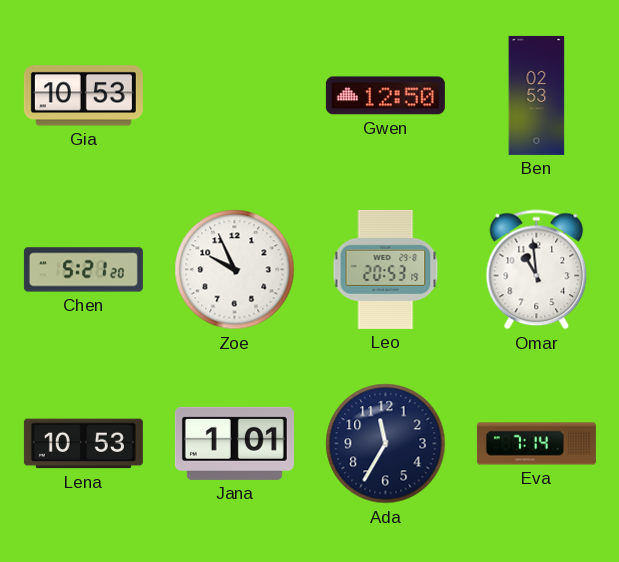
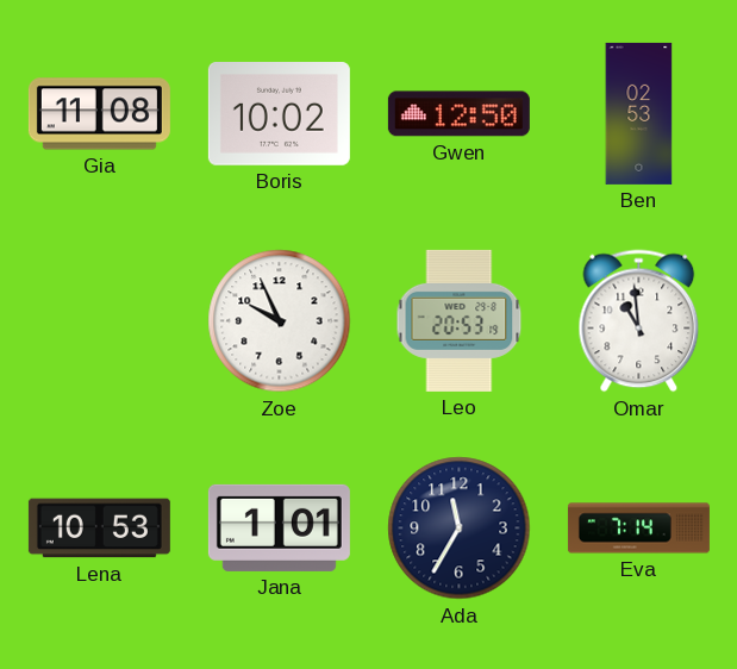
Gia: 10:53 -> 11:08
Boris: none -> 10:02
Chen: 5:21 -> none
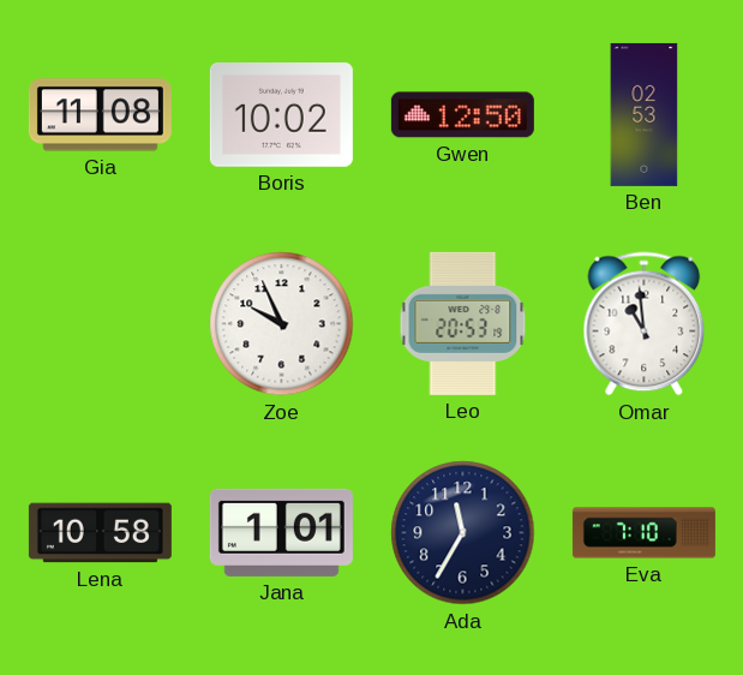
Lena: 10:53 -> 10:58
Eva: 7:14 -> 7:10
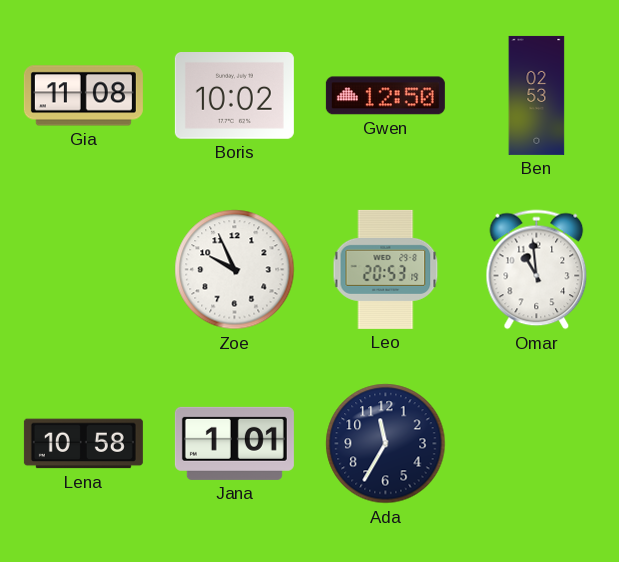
Eva: 7:10 -> none
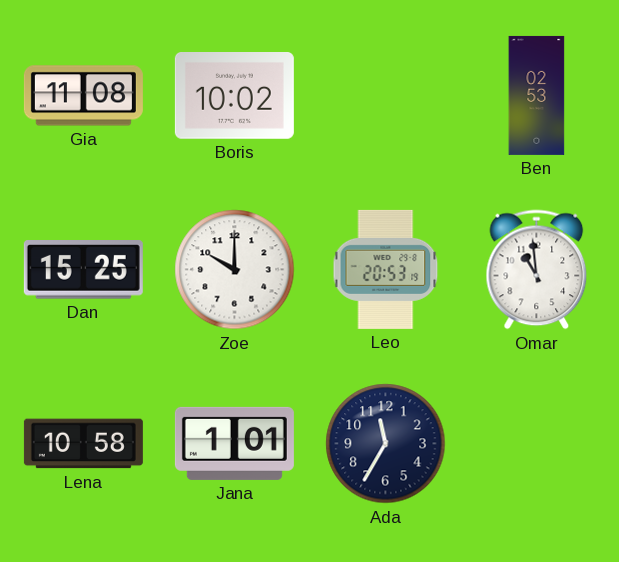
Gwen: 12:50 -> none
Dan: none -> 15:25
Zoe: 9:56 -> 10:00
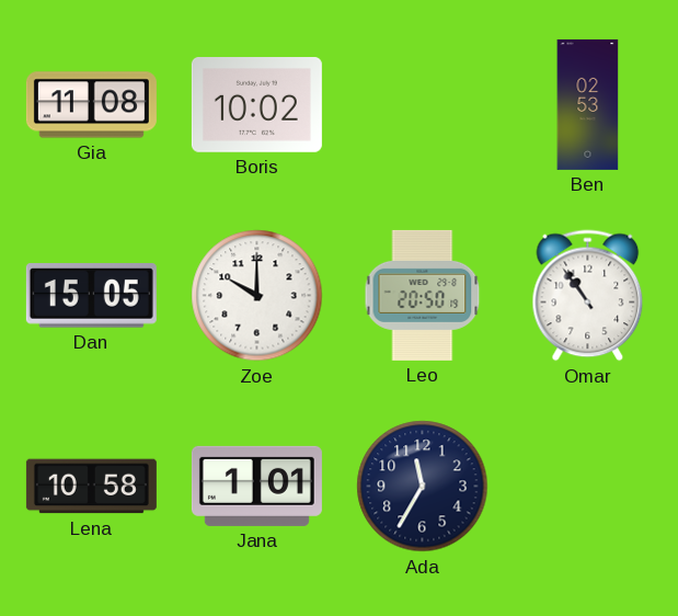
Dan: 15:25 -> 15:05
Leo: 20:53 -> 20:50
Omar: 10:59 -> 10:54
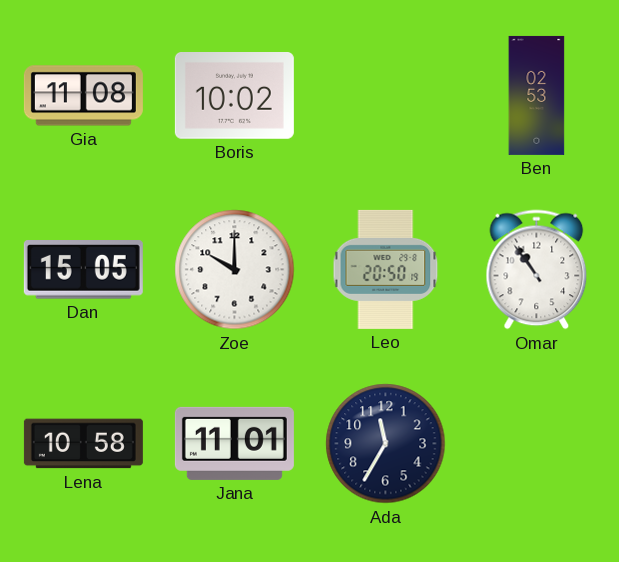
Jana: 1:01 -> 11:01
